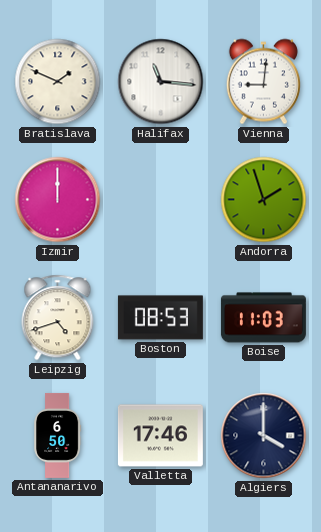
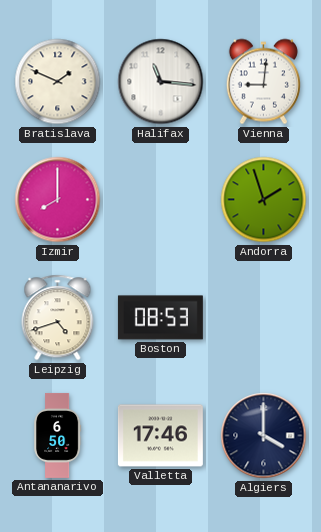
Izmir: 12:00 -> 8:00
Boise: 11:03 -> none
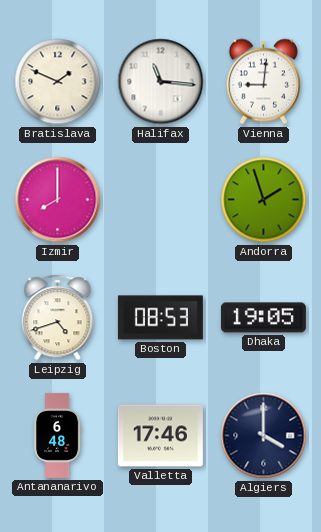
Dhaka: none -> 19:05
Antananarivo: 6:50 -> 6:48
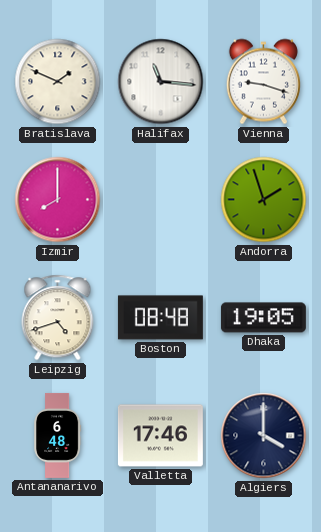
Vienna: 9:01 -> 9:18
Boston: 08:53 -> 08:48
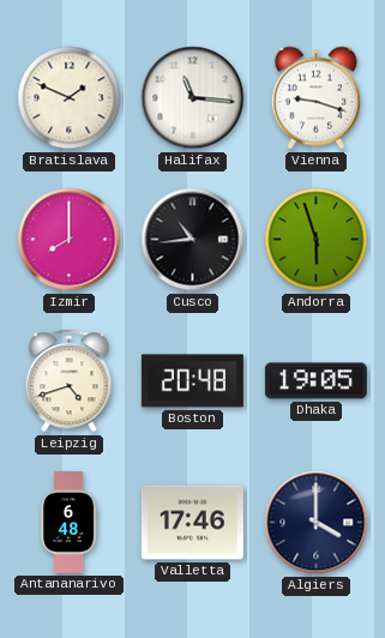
Cusco: none -> 10:44
Andorra: 1:57 -> 5:57
Boston: 08:48 -> 20:48
